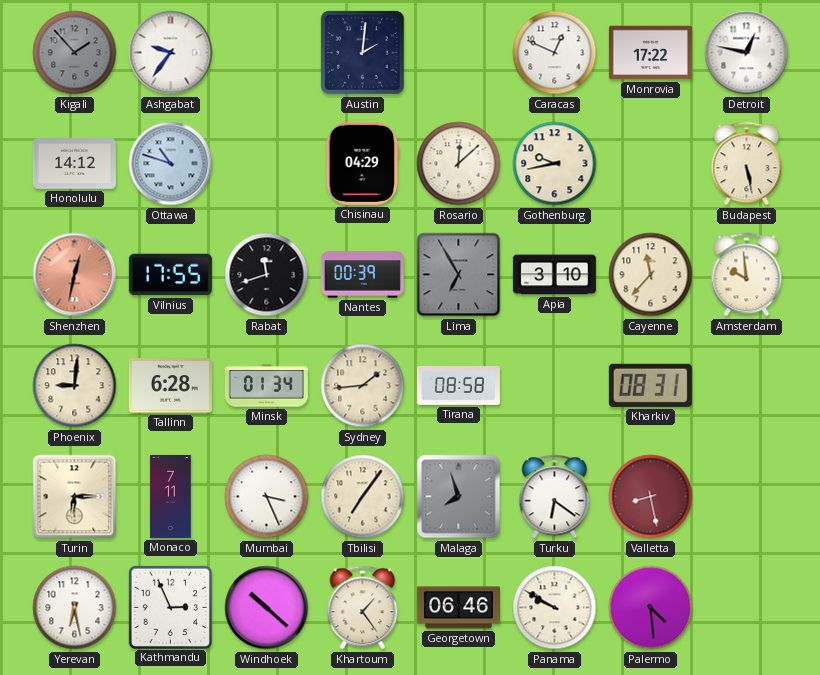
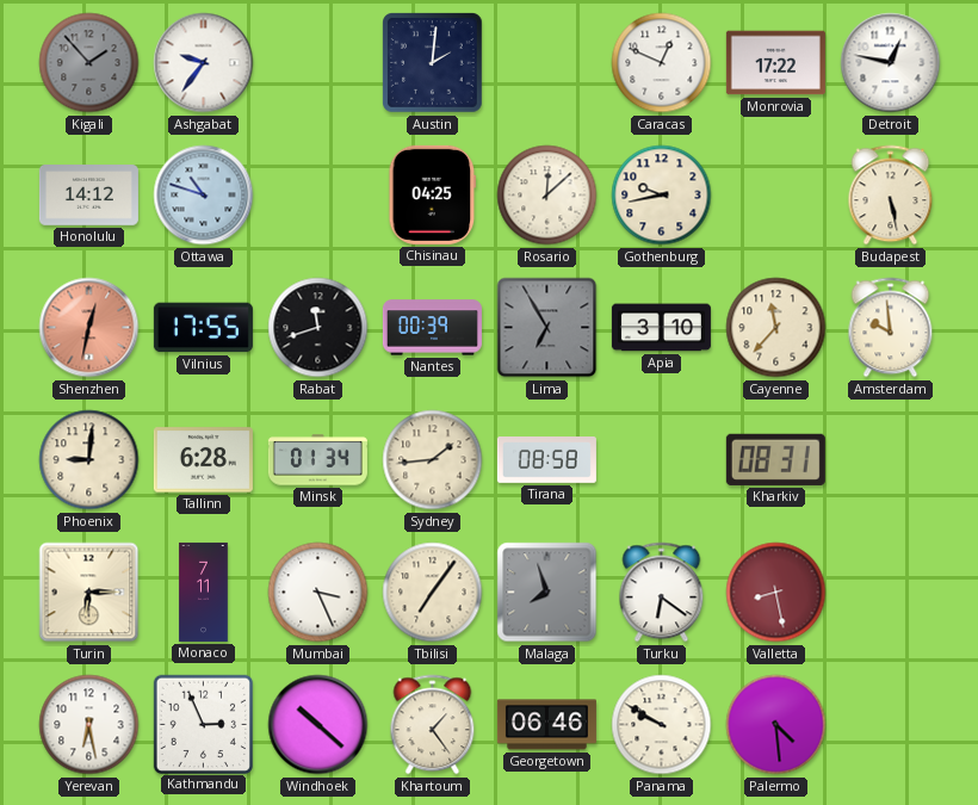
Chisinau: 04:29 -> 04:25
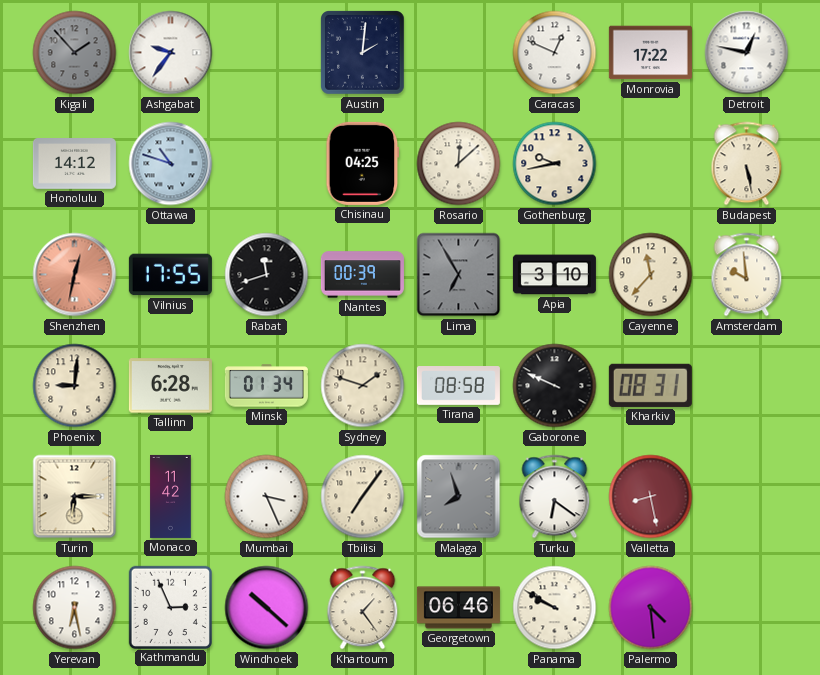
Sydney: 1:44 -> 1:48
Gaborone: none -> 9:49
Monaco: 7:11 -> 11:42
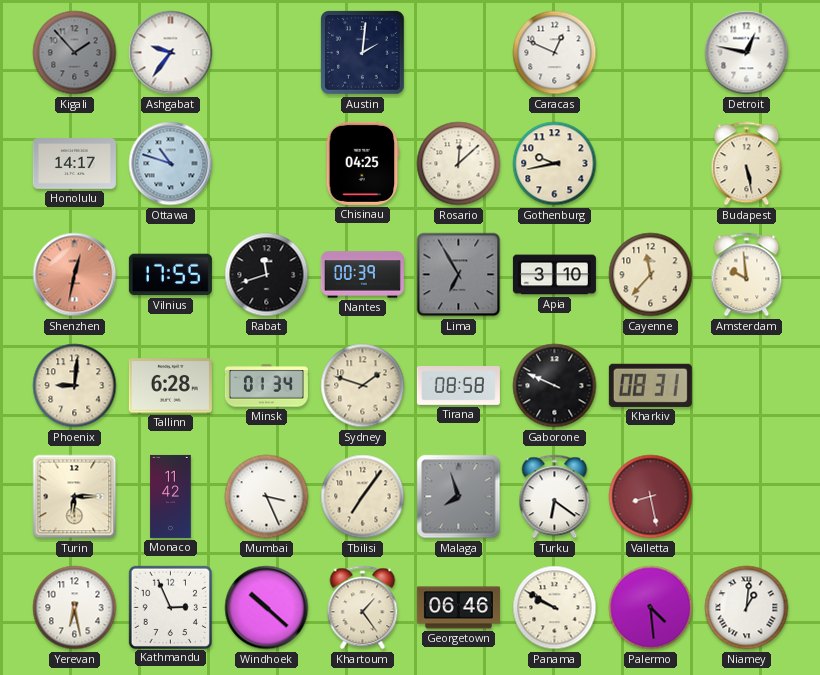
Monrovia: 17:22 -> none
Honolulu: 14:12 -> 14:17
Niamey: none -> 1:01
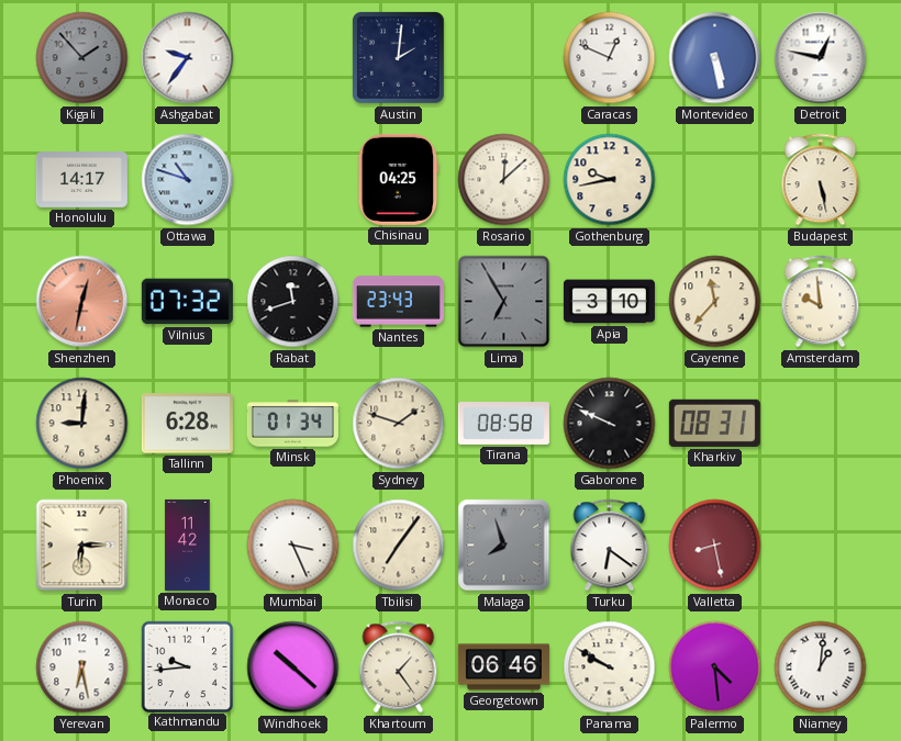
Montevideo: none -> 5:28
Vilnius: 17:55 -> 07:32
Nantes: 00:39 -> 23:43
Kathmandu: 2:56 -> 9:44
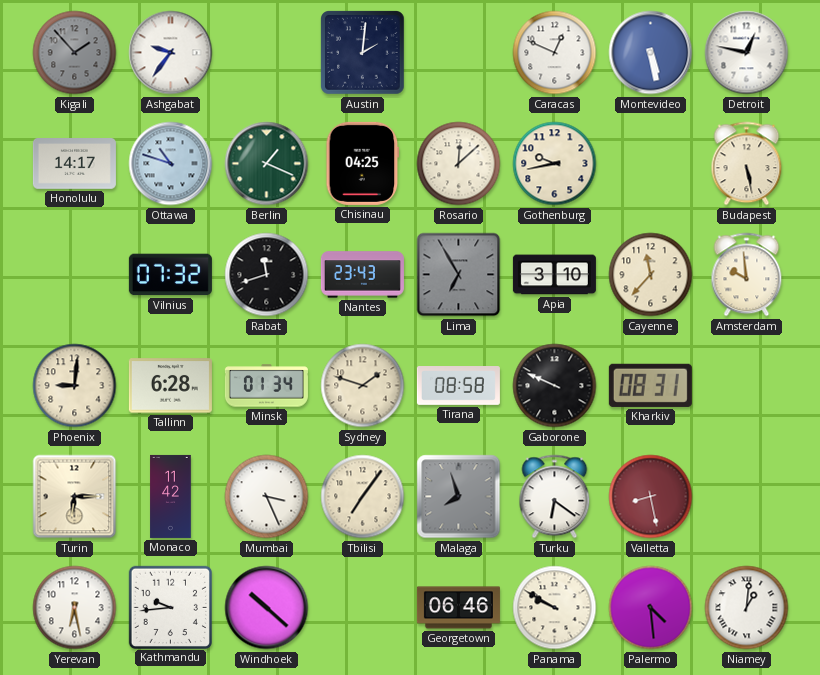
Berlin: none -> 1:19
Shenzhen: 12:32 -> none
Khartoum: 1:24 -> none
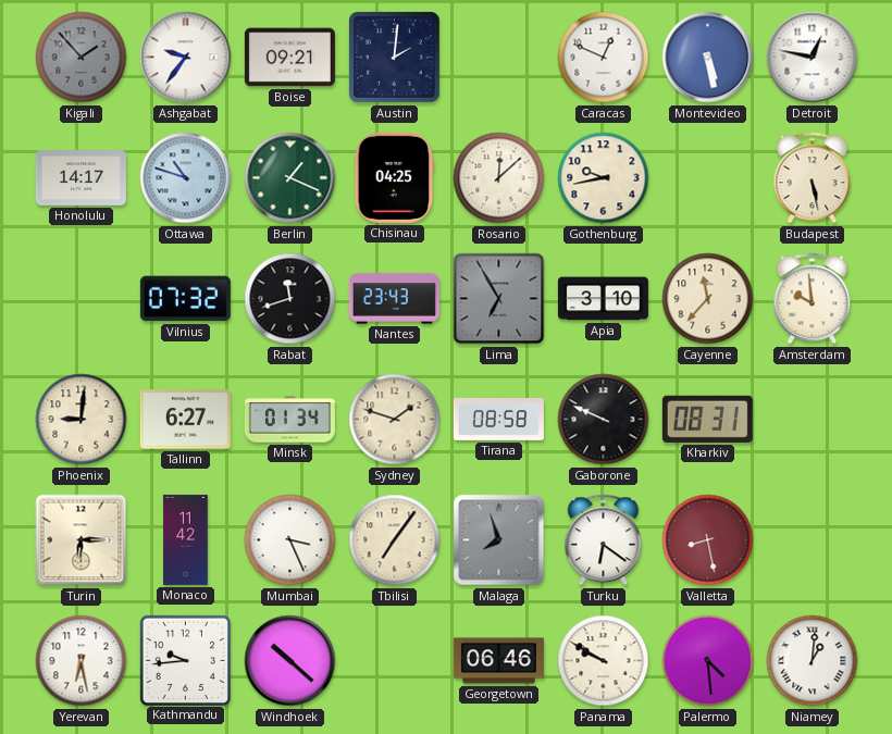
Boise: none -> 09:21
Tallinn: 6:28 -> 6:27
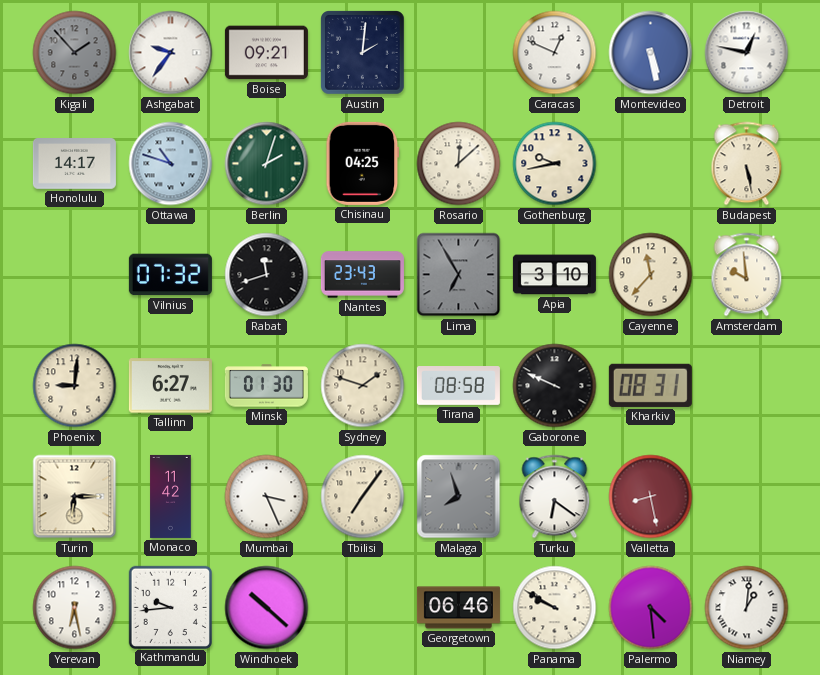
Berlin: 1:19 -> 2:03
Minsk: 01:34 -> 01:30
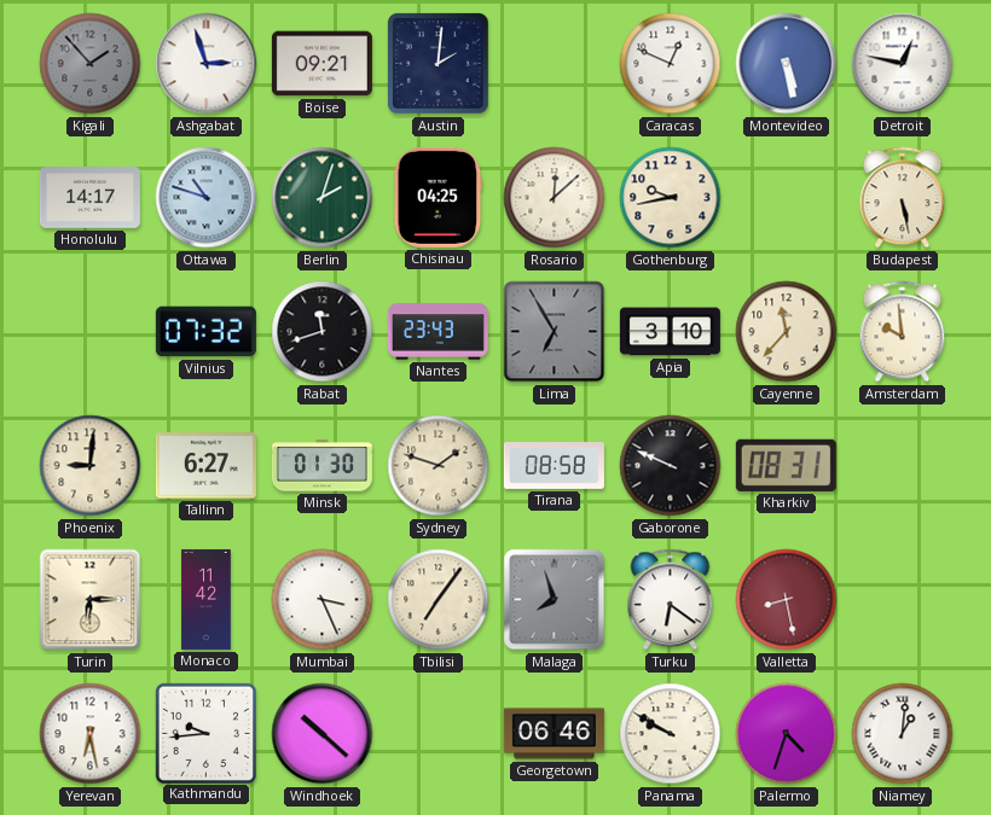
Ashgabat: 9:36 -> 2:57
Palermo: 4:29 -> 4:33
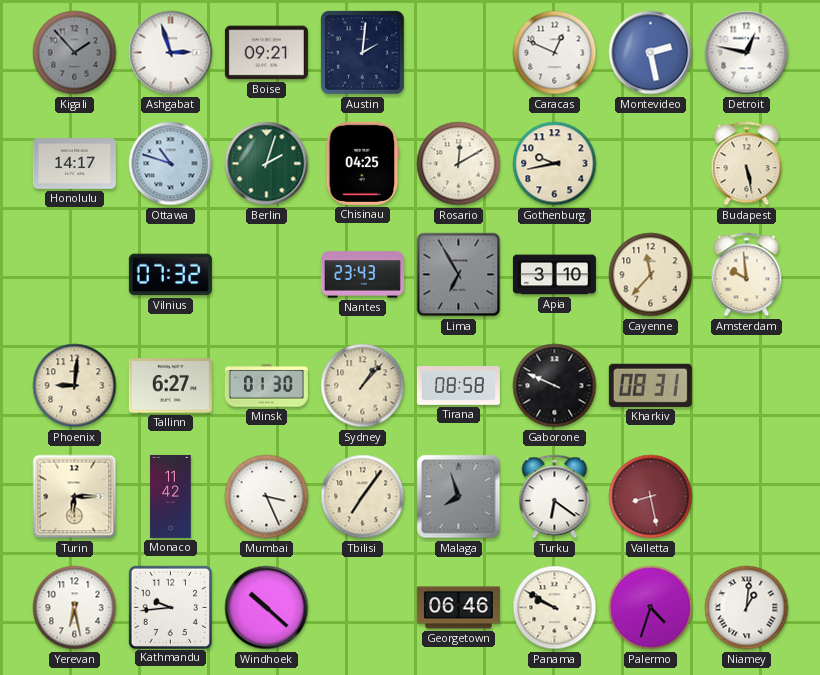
Montevideo: 5:28 -> 2:28
Rosario: 12:08 -> 12:10
Rabat: 11:42 -> none
Sydney: 1:48 -> 1:07
